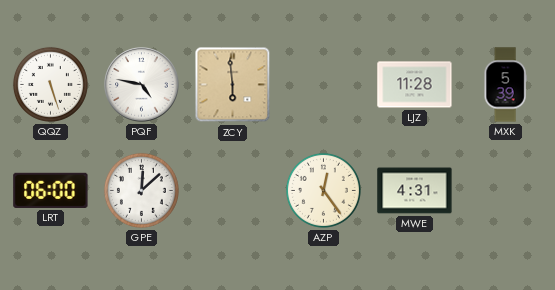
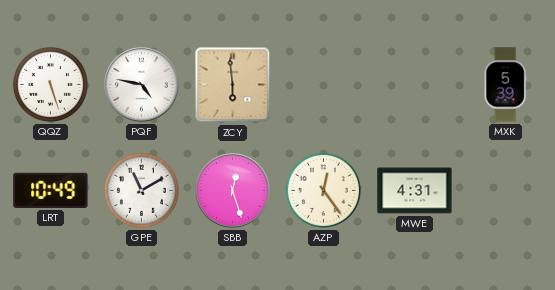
LJZ: 11:28 -> none
LRT: 06:00 -> 10:49
GPE: 12:08 -> 11:10
SBB: none -> 12:27
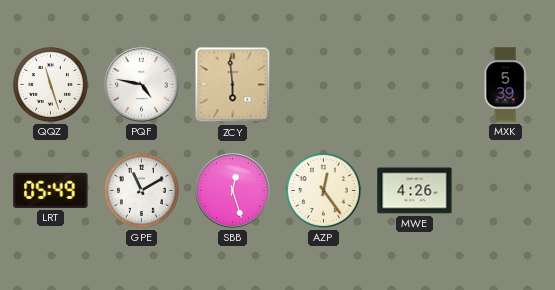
QQZ: 5:27 -> 11:27
LRT: 10:49 -> 05:49
MWE: 4:31 -> 4:26
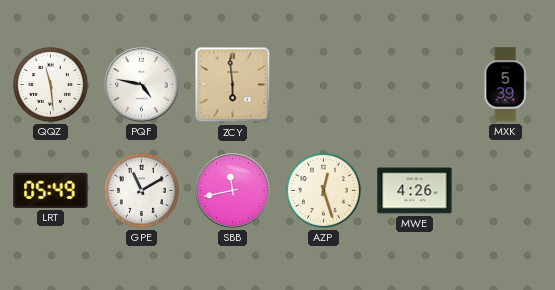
QQZ: 11:27 -> 11:29
SBB: 12:27 -> 11:43
AZP: 12:24 -> 12:27
